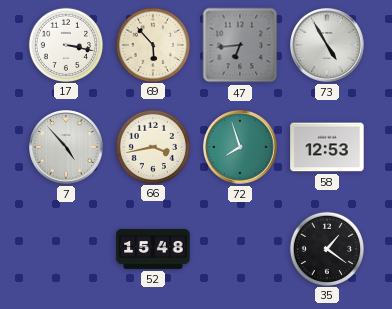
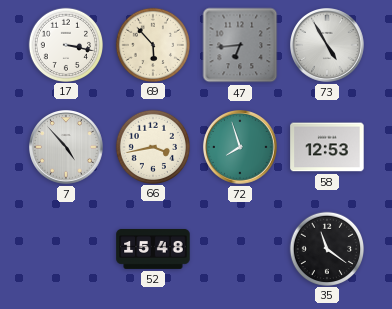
35: 1:21 -> 11:21
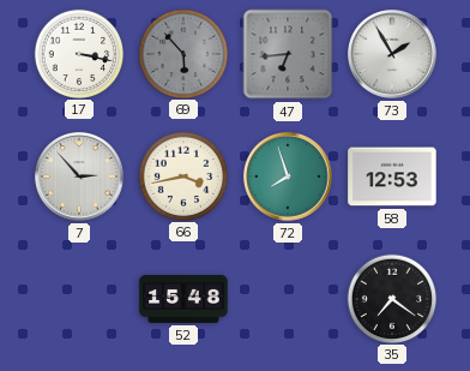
69 dial: cream -> grey
73: 4:55 -> 1:55
7: 4:53 -> 2:53
35: 11:21 -> 7:21
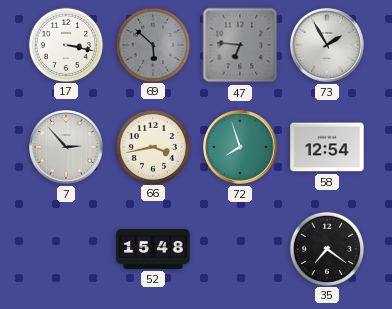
69: 5:53 -> 5:52
47: 6:44 -> 6:46
58: 12:53 -> 12:54
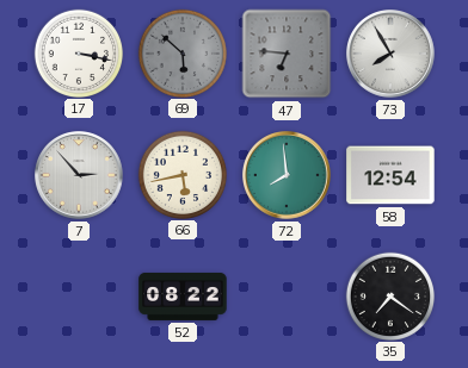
73: 1:55 -> 7:55
66: 3:43 -> 5:43
72: 7:57 -> 7:59
52: 15:48 -> 08:22
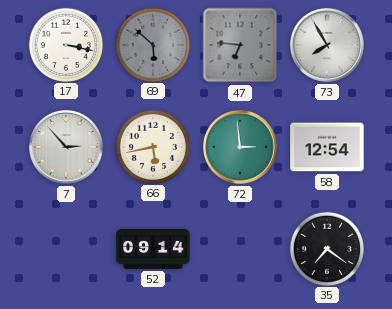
72: 7:59 -> 2:59
52: 08:22 -> 09:14
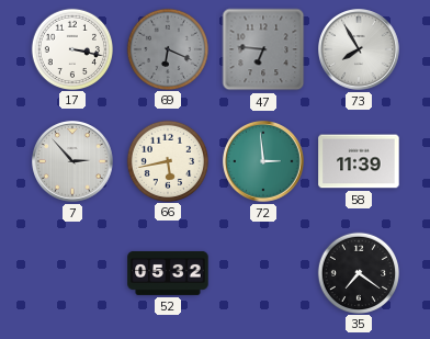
69: 5:52 -> 6:19
58: 12:54 -> 11:39
52: 09:14 -> 05:32
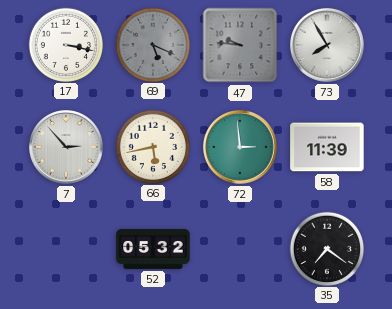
69: 6:19 -> 5:19
47: 6:46 -> 9:46
